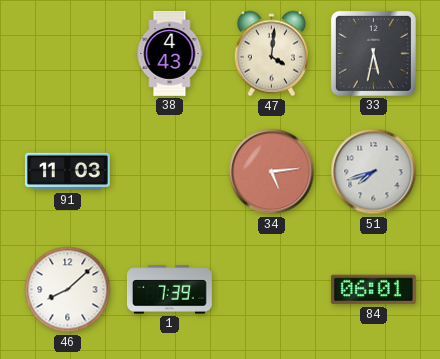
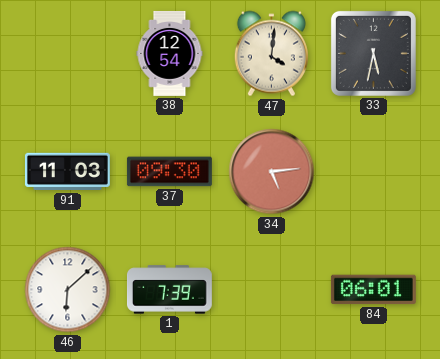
38: 4:43 -> 12:54
37: none -> 09:30
51: 7:42 -> none
46: 8:08 -> 6:08
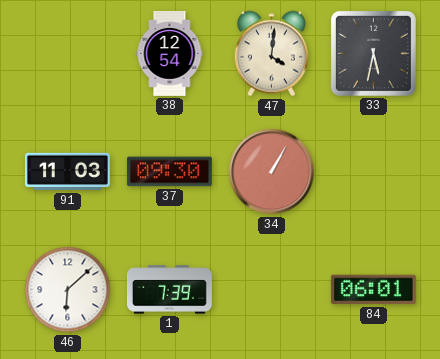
34: 5:14 -> 1:05
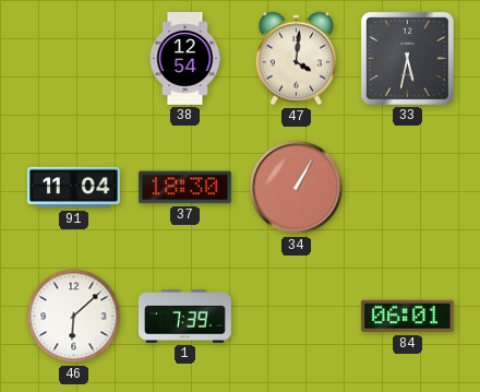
91: 11:03 -> 11:04
37: 09:30 -> 18:30
